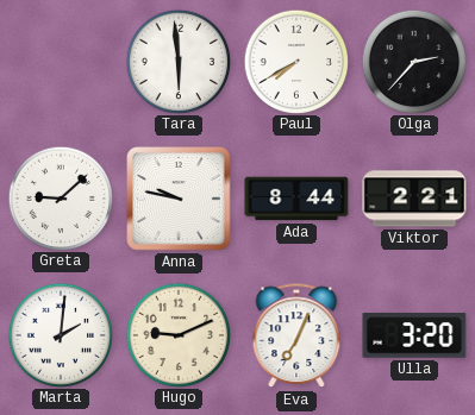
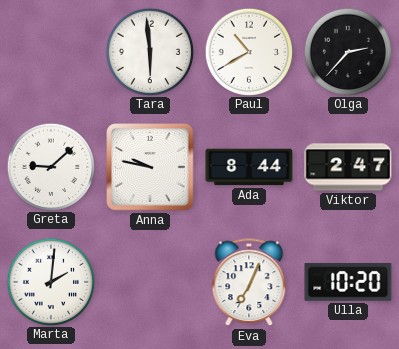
Paul: 7:40 -> 10:40
Viktor: 2:21 -> 2:47
Hugo: 9:11 -> none
Ulla: 3:20 -> 10:20
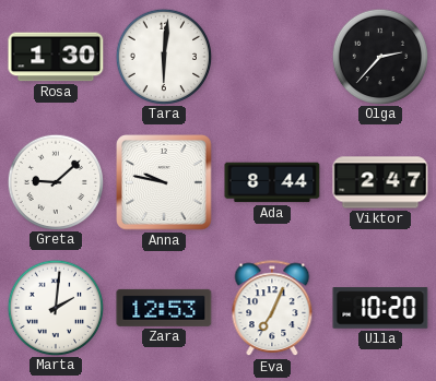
Rosa: none -> 1:30
Tara: 5:59 -> 6:01
Paul: 10:40 -> none
Zara: none -> 12:53
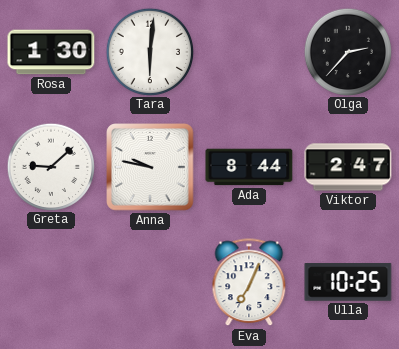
Marta: 2:01 -> none
Zara: 12:53 -> none
Ulla: 10:20 -> 10:25
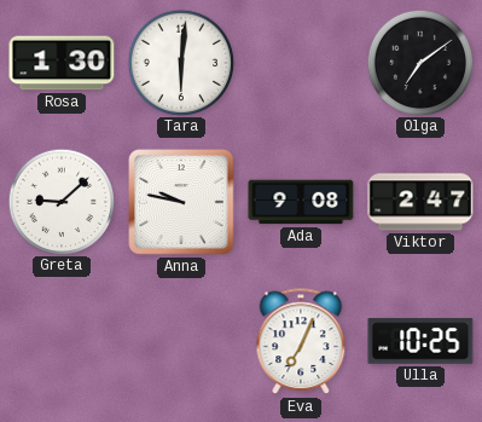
Olga: 2:37 -> 7:09
Ada: 8:44 -> 9:08
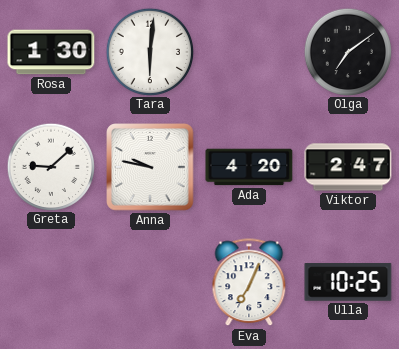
Ada: 9:08 -> 4:20
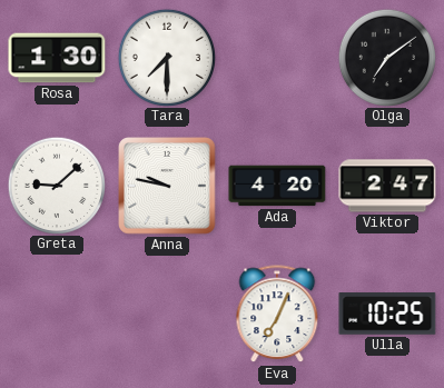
Tara: 6:01 -> 7:30
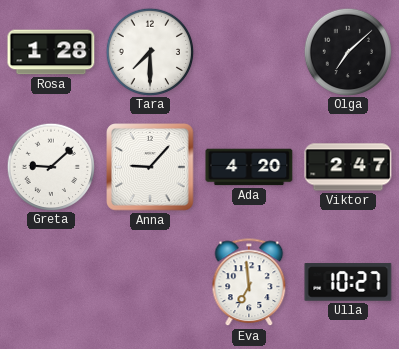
Rosa: 1:30 -> 1:28
Olga: 7:09 -> 7:08
Anna: 9:47 -> 9:07
Eva: 7:04 -> 6:59
Ulla: 10:25 -> 10:27
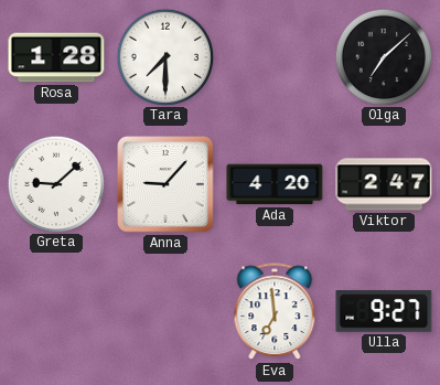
Ulla: 10:27 -> 9:27
